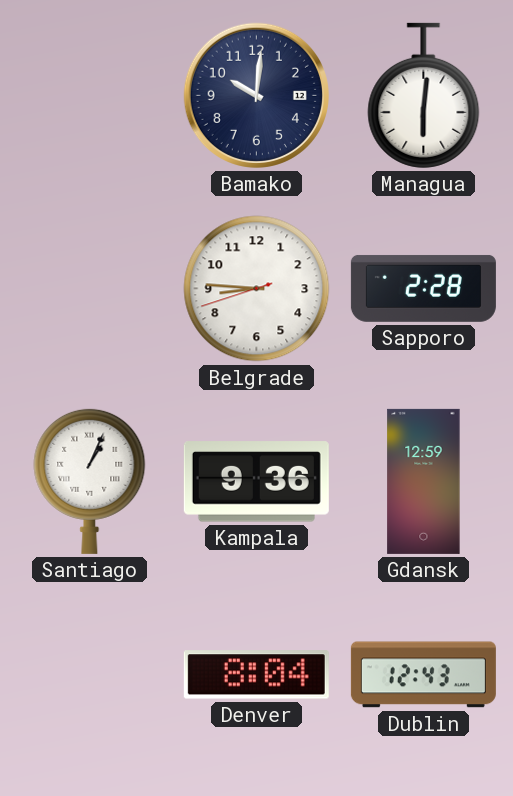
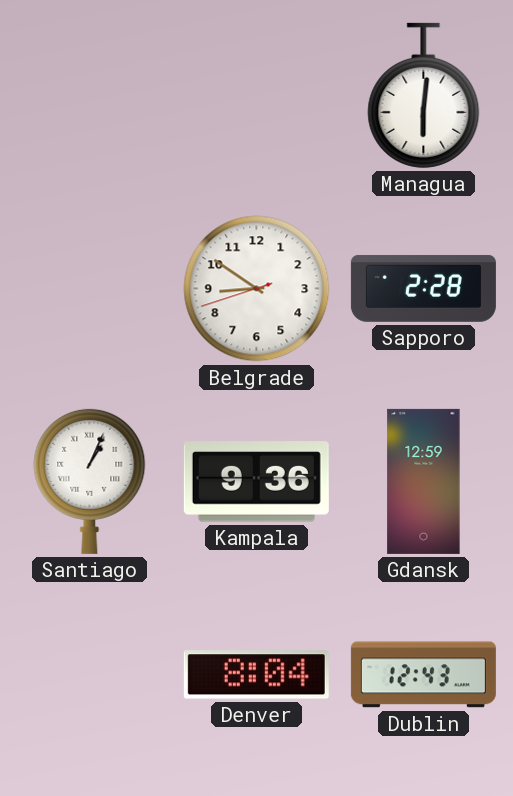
Bamako: 10:01 -> none
Belgrade: 8:45 -> 8:50
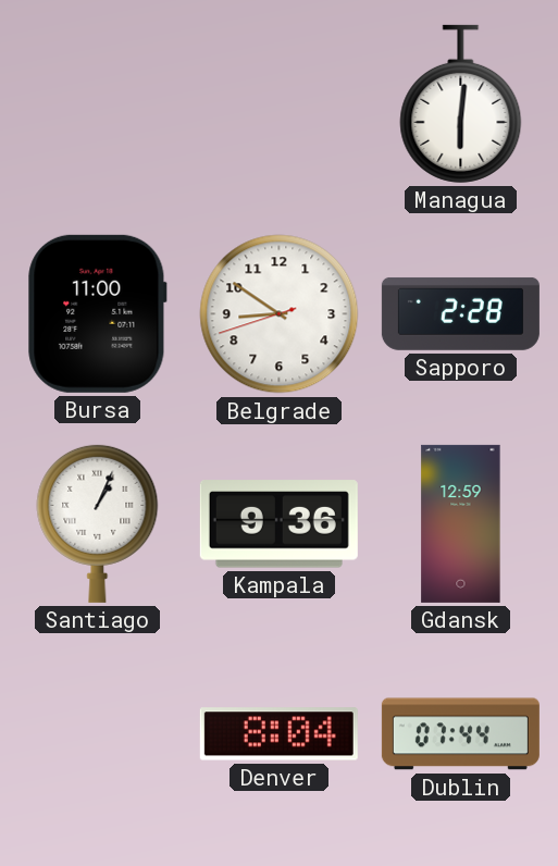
Bursa: none -> 11:00
Dublin: 12:43 -> 07:44
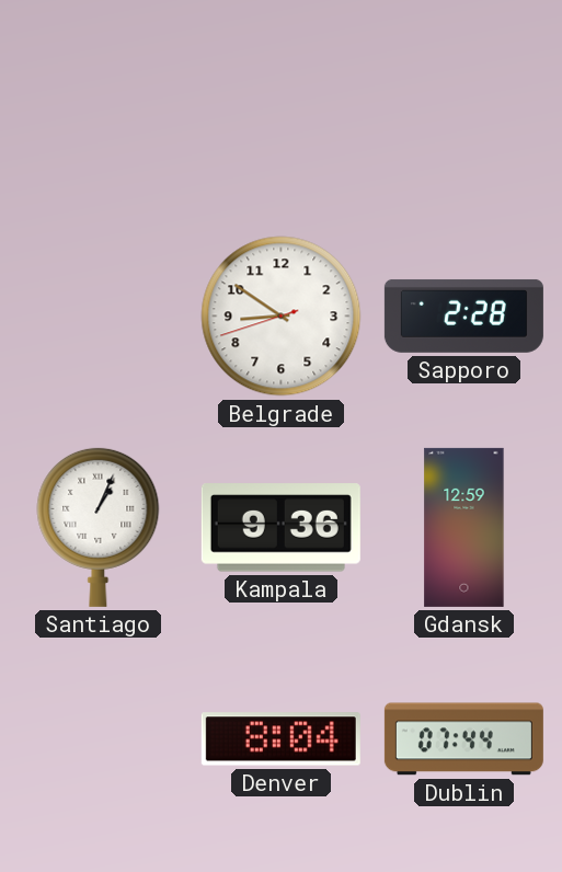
Managua: 6:01 -> none
Bursa: 11:00 -> none
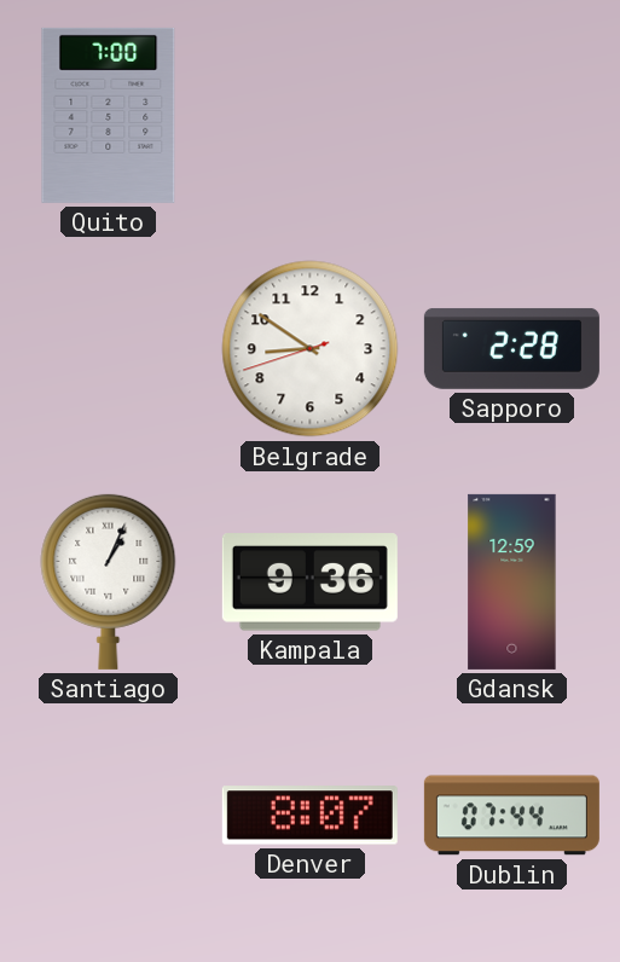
Quito: none -> 7:00
Denver: 8:04 -> 8:07
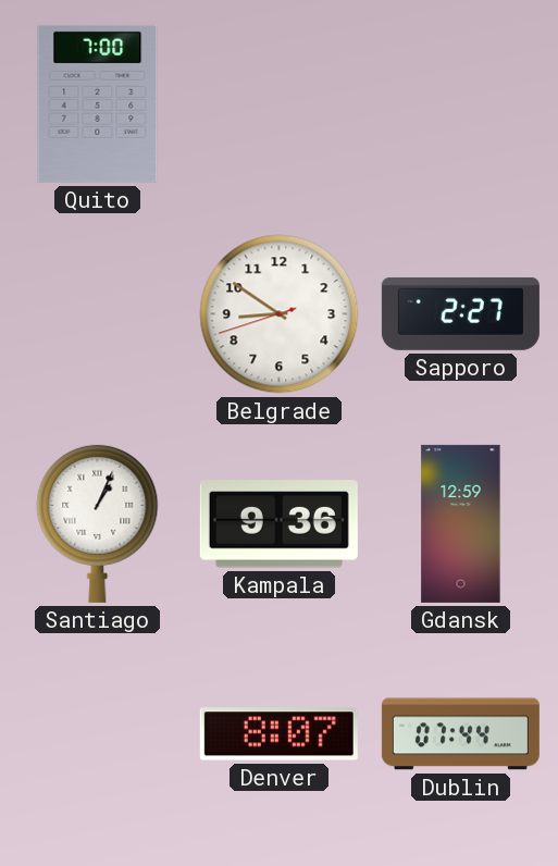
Sapporo: 2:28 -> 2:27
